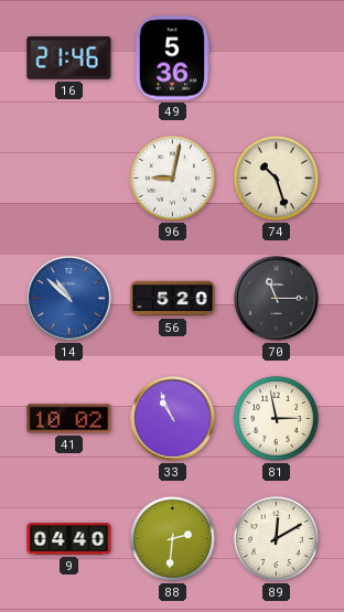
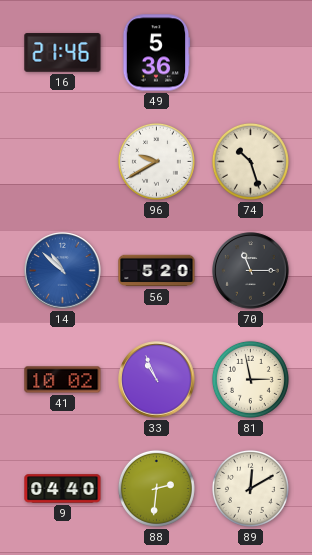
96: 9:02 -> 9:40
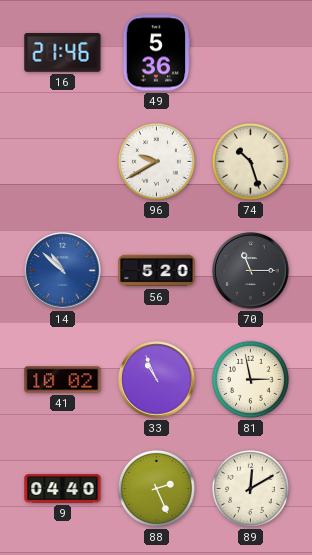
88: 2:31 -> 2:26
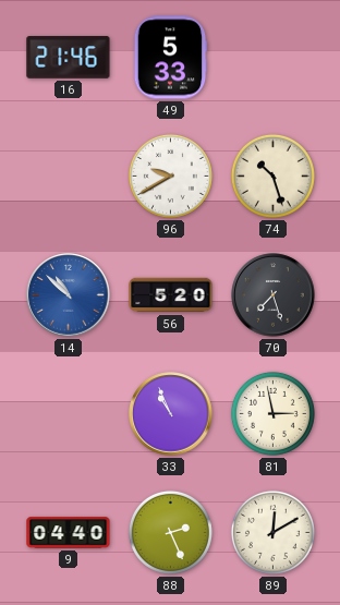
49: 5:36 -> 5:33
70: 11:15 -> 7:27
41: 10:02 -> none
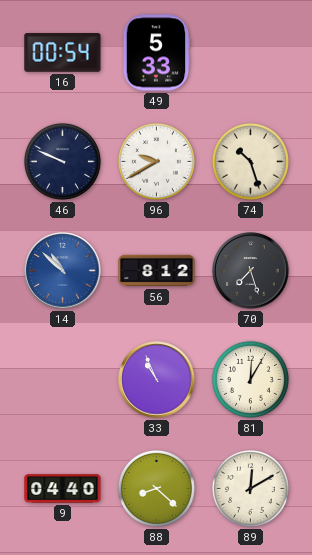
16: 21:46 -> 00:54
46: none -> 9:49
56: 5:20 -> 8:12
81: 2:58 -> 12:05
88: 2:26 -> 8:22
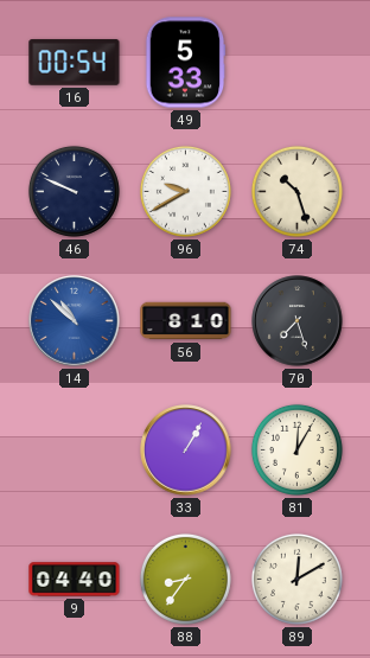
56: 8:12 -> 8:10
33: 10:56 -> 1:05
88: 8:22 -> 8:36
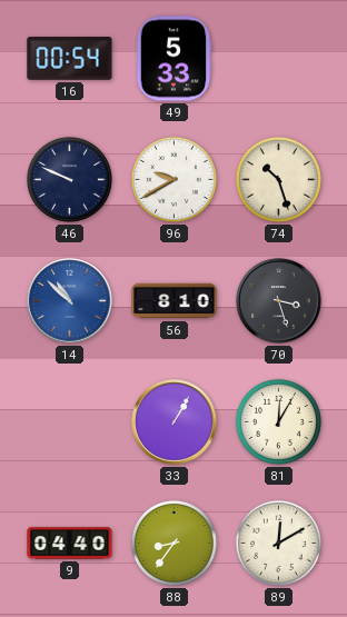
70: 7:27 -> 3:27
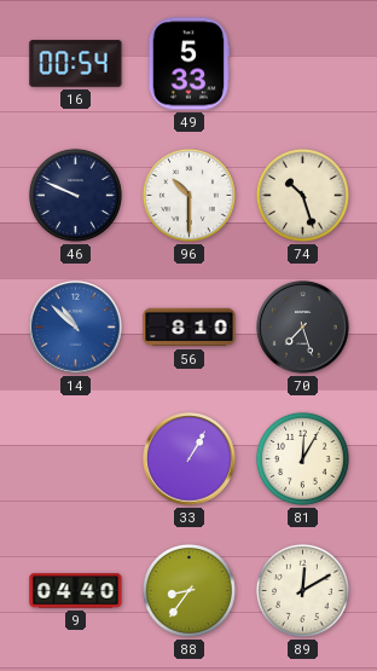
96: 9:40 -> 10:30
70: 3:27 -> 7:27
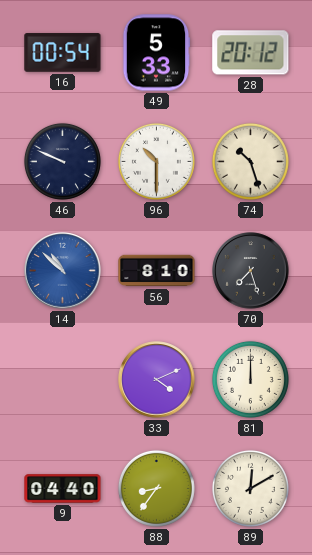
28: none -> 20:12
33: 1:05 -> 4:11
81: 12:05 -> 12:00
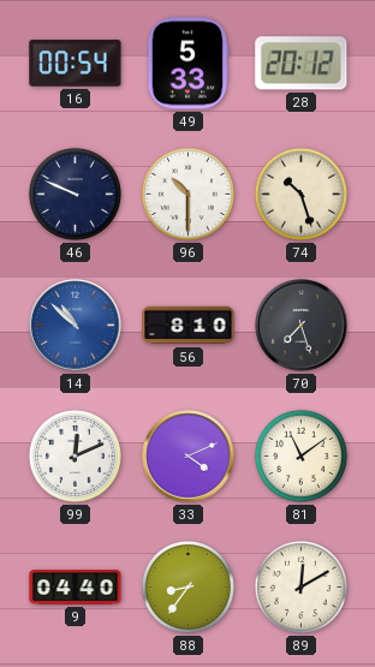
99: none -> 12:11
81: 12:00 -> 11:09
